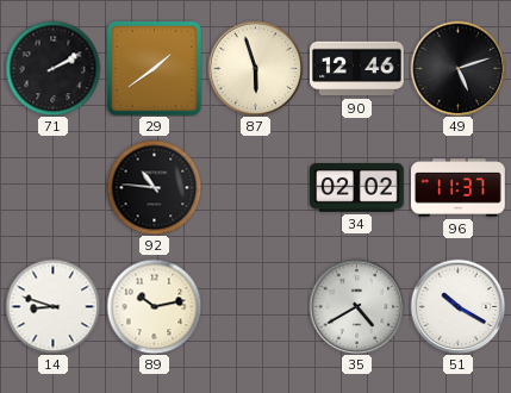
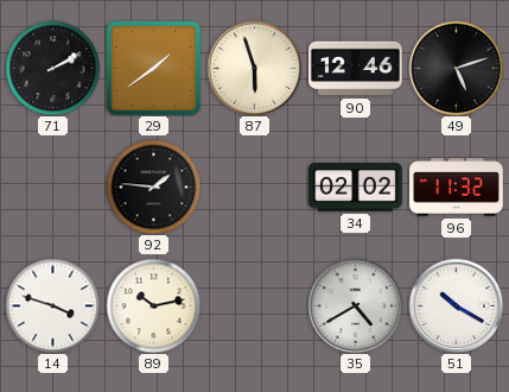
92: 10:46 -> 1:46
96: 11:37 -> 11:32
14: 8:48 -> 3:48
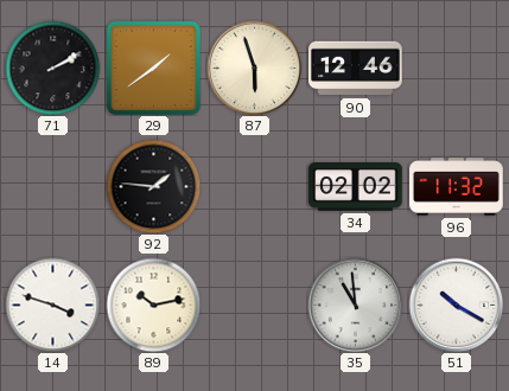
49: 5:12 -> none
35: 4:40 -> 10:59
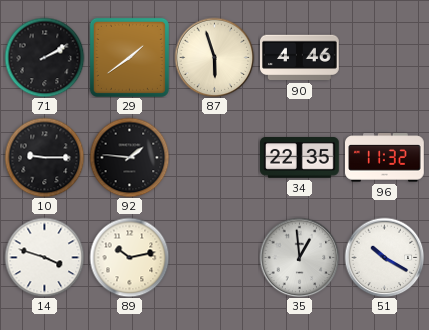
90: 12:46 -> 4:46
10: none -> 9:15
34: 02:02 -> 22:35
35: 10:59 -> 12:59
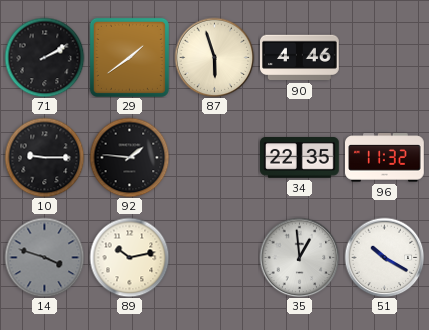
14 dial: white -> grey
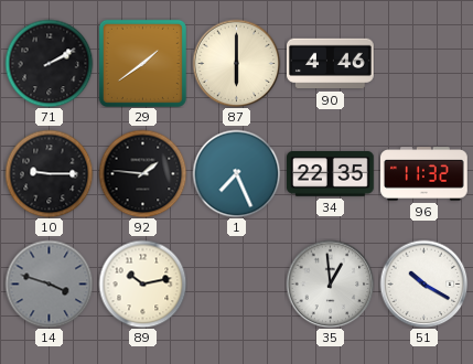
87: 5:57 -> 6:00
1: none -> 7:26
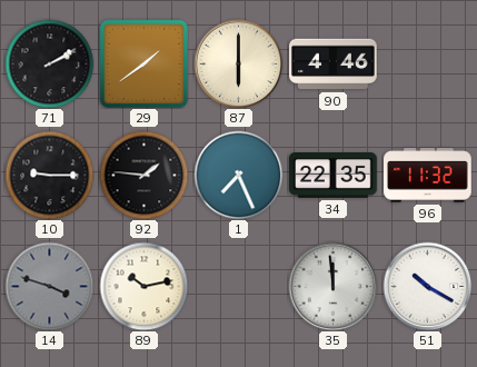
35: 12:59 -> 11:59
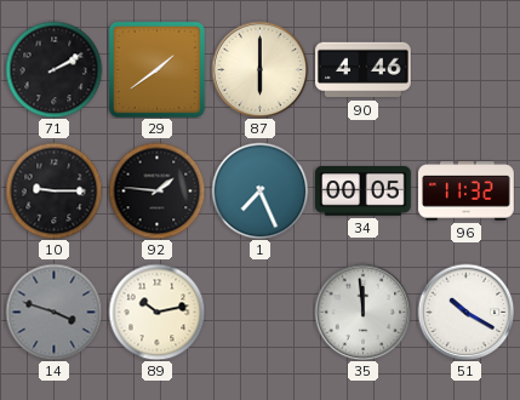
34: 22:35 -> 00:05
